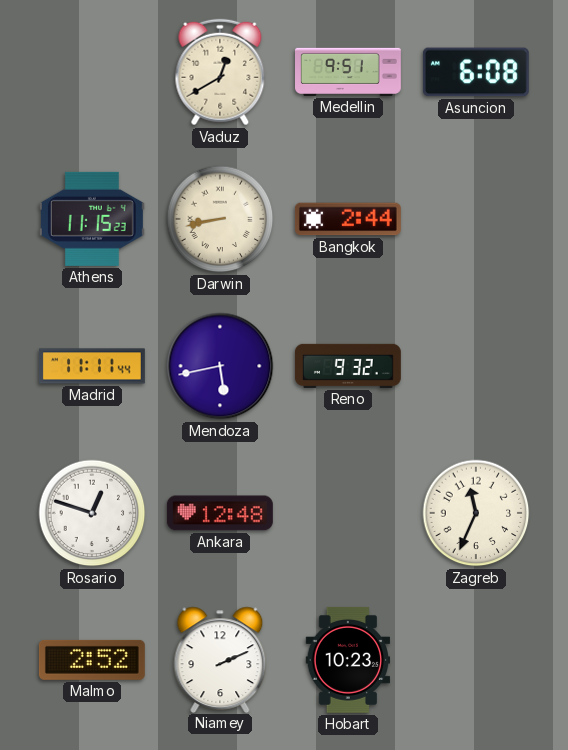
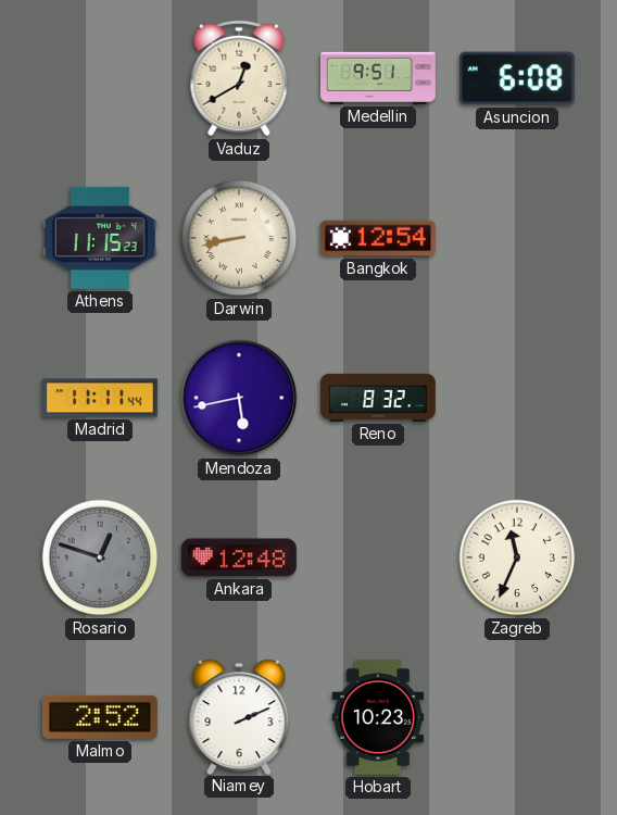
Bangkok: 2:44 -> 12:54
Reno: 9:32 -> 8:32
Rosario dial: white -> grey
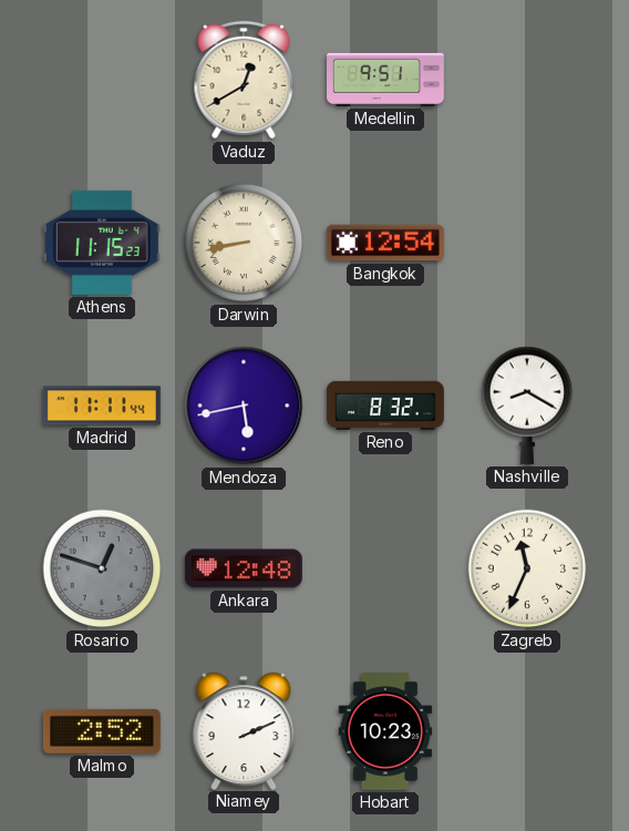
Asuncion: 6:08 -> none
Nashville: none -> 8:20
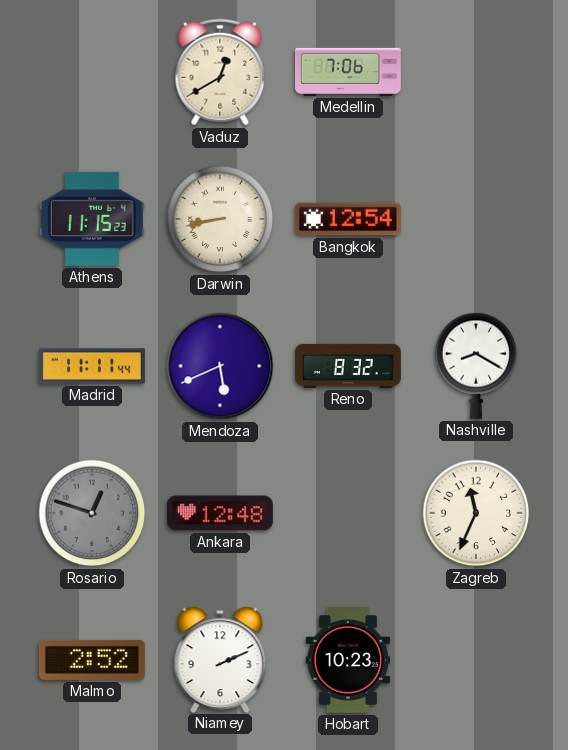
Medellin: 9:51 -> 7:06
Mendoza: 5:43 -> 5:41
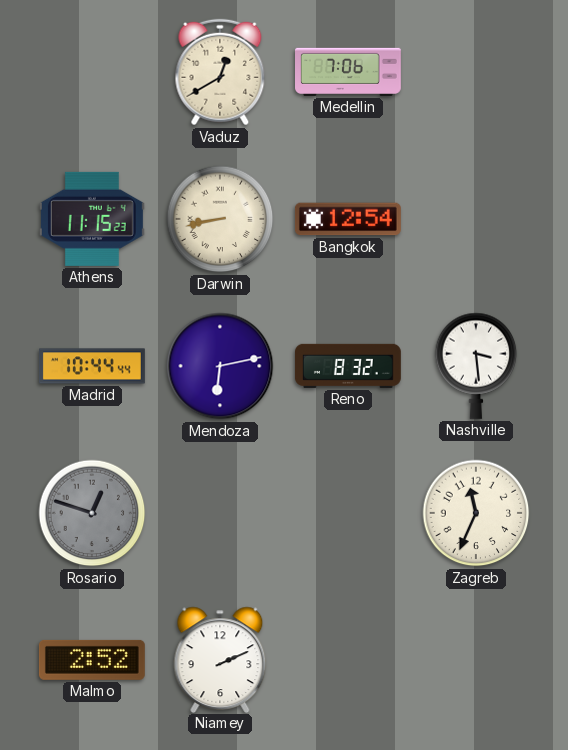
Madrid: 11:11 -> 10:44
Mendoza: 5:41 -> 6:13
Nashville: 8:20 -> 3:29
Ankara: 12:48 -> none
Hobart: 10:23 -> none
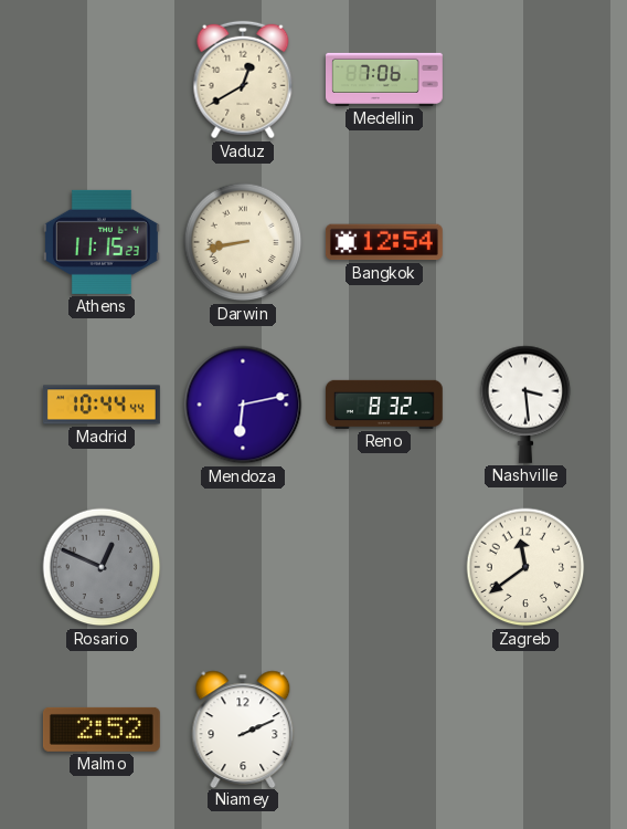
Rosario: 12:48 -> 12:49
Zagreb: 11:34 -> 11:39
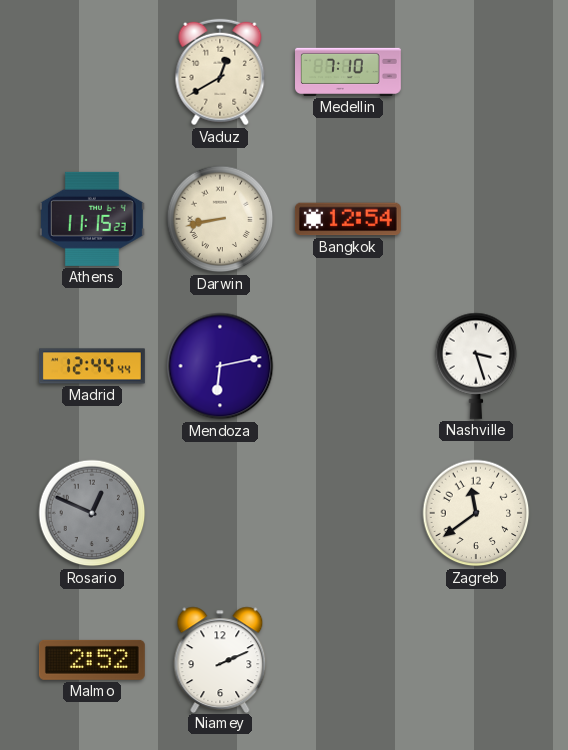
Medellin: 7:06 -> 7:10
Madrid: 10:44 -> 12:44
Reno: 8:32 -> none
Nashville: 3:29 -> 3:27
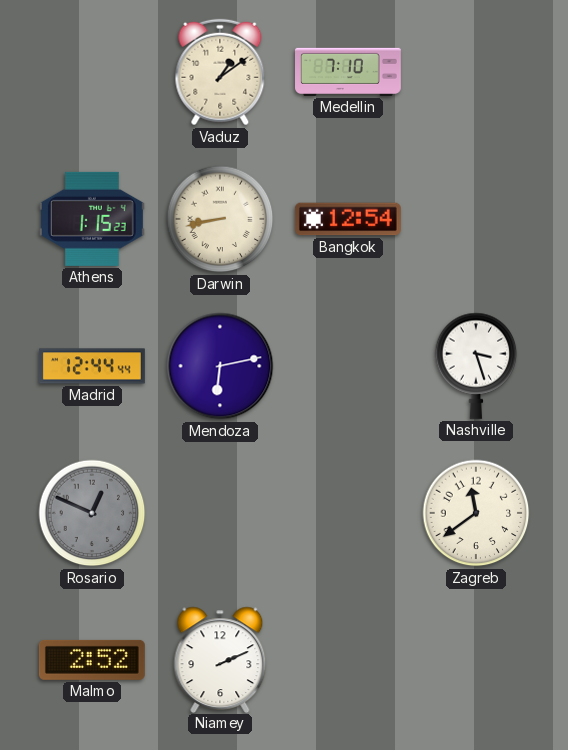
Vaduz: 12:40 -> 1:09
Athens: 11:15 -> 1:15
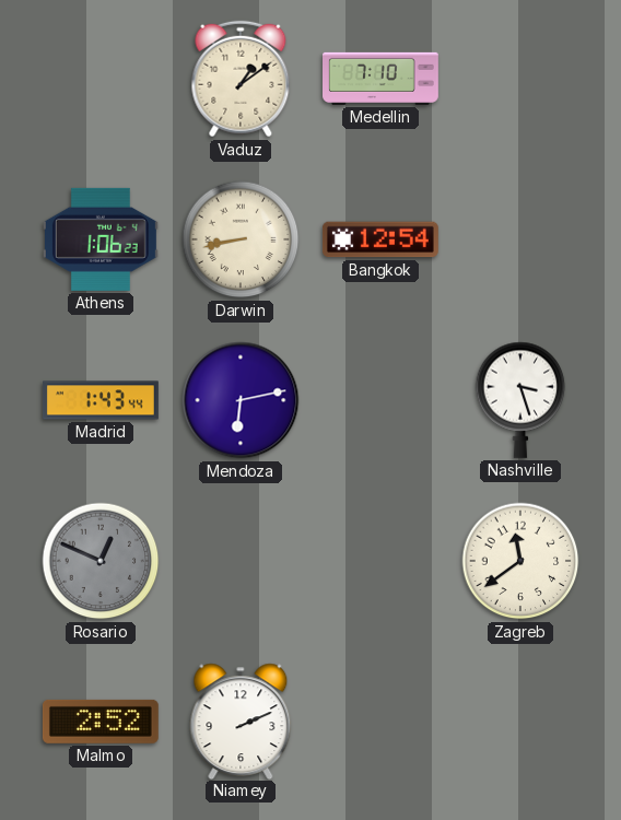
Athens: 1:15 -> 1:06
Madrid: 12:44 -> 1:43
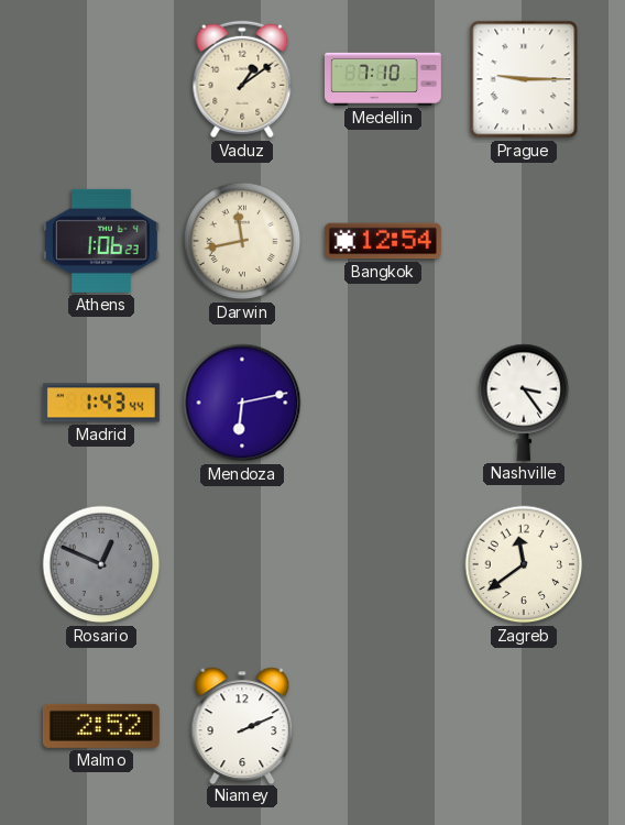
Prague: none -> 9:15
Darwin: 8:43 -> 11:43
Nashville: 3:27 -> 3:24
